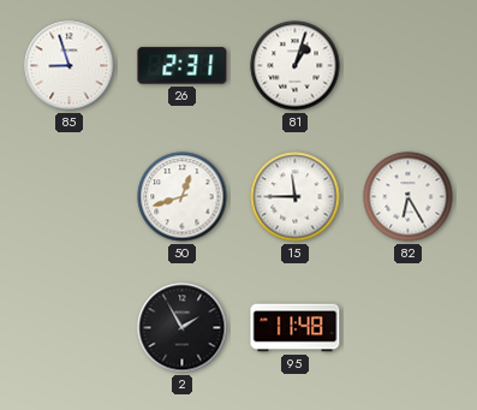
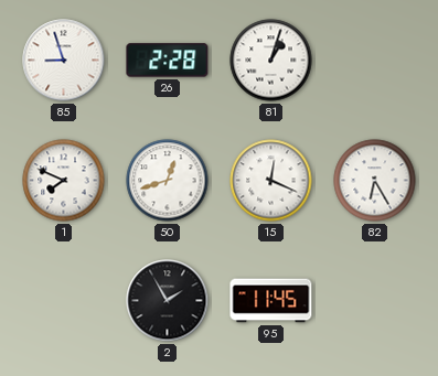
26: 2:31 -> 2:28
1: none -> 7:49
15: 11:45 -> 12:19
95: 11:48 -> 11:45
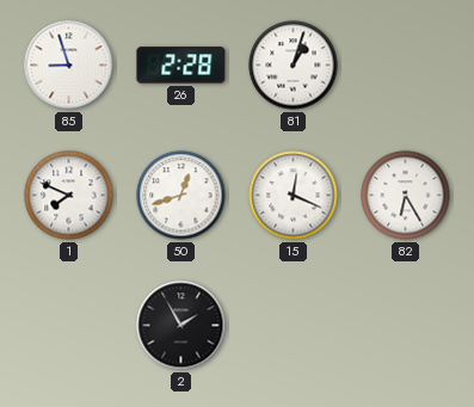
95: 11:45 -> none
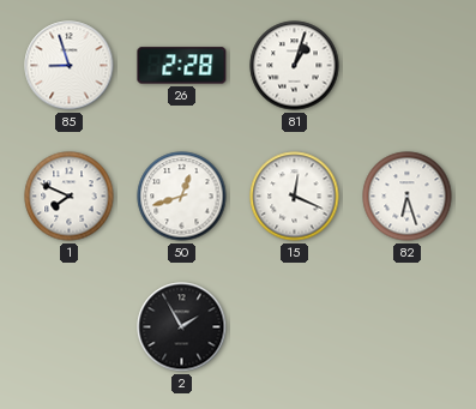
82: 6:25 -> 6:27
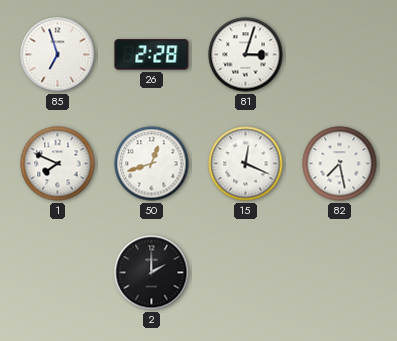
85: 8:57 -> 6:57
81: 1:03 -> 3:03
82: 6:27 -> 7:28
2: 1:55 -> 2:00
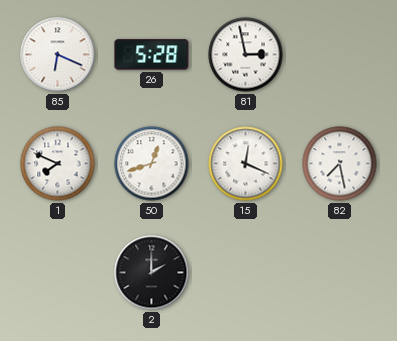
85: 6:57 -> 6:19
26: 2:28 -> 5:28
81: 3:03 -> 2:58
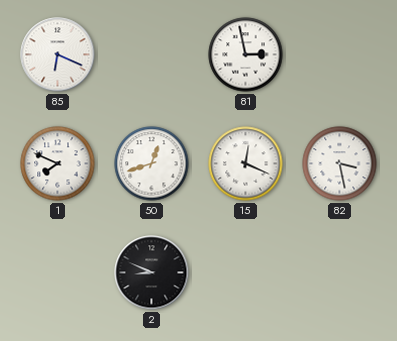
26: 5:28 -> none
82: 7:28 -> 3:28
2: 2:00 -> 8:49
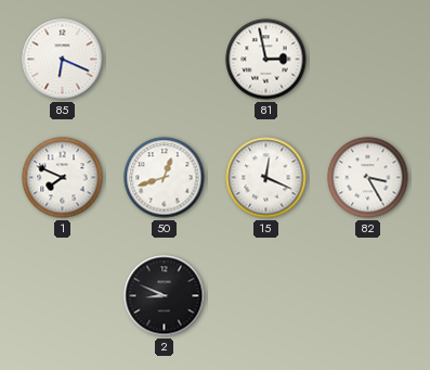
82: 3:28 -> 3:25
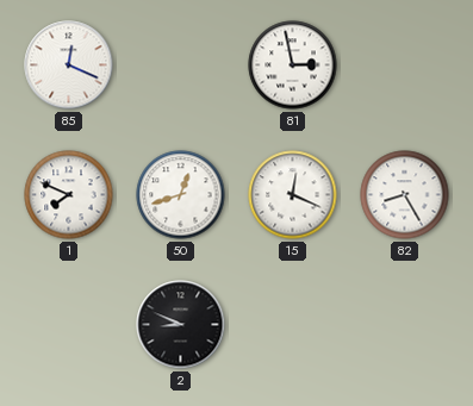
85: 6:19 -> 12:19
82: 3:25 -> 8:25
